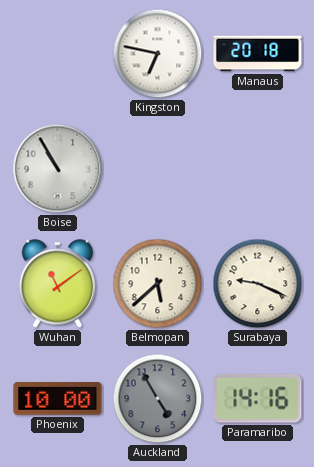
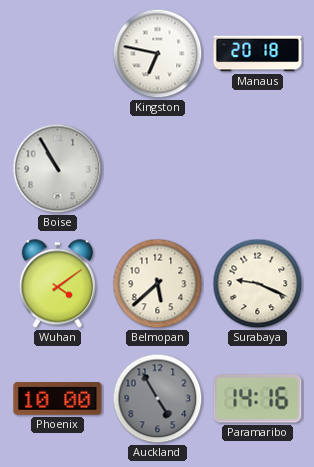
Wuhan: 11:09 -> 4:09
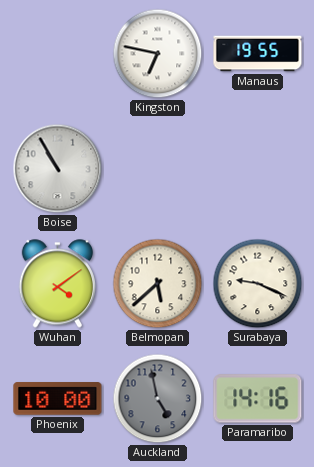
Manaus: 20:18 -> 19:55
Auckland: 4:55 -> 4:58
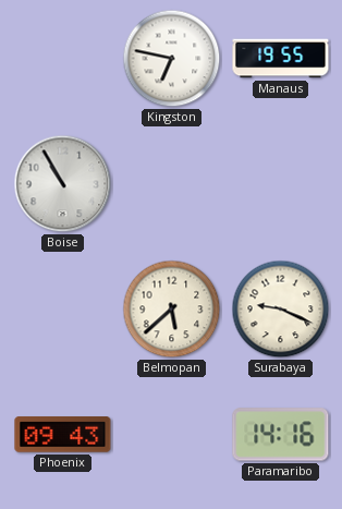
Wuhan: 4:09 -> none
Phoenix: 10:00 -> 09:43
Auckland: 4:58 -> none
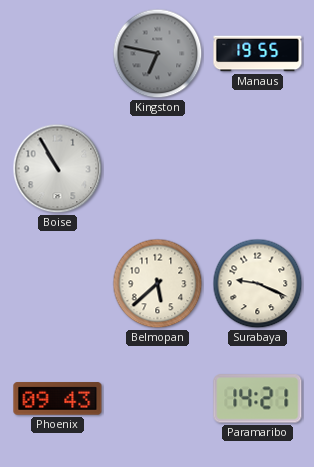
Kingston dial: white -> grey
Paramaribo: 14:16 -> 14:21
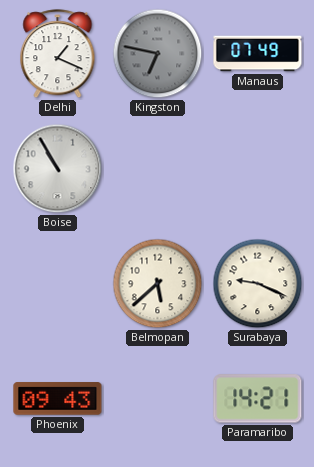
Delhi: none -> 1:19
Manaus: 19:55 -> 07:49
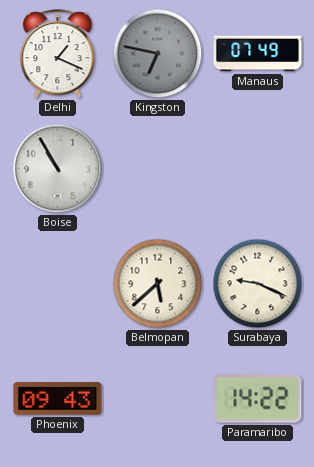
Paramaribo: 14:21 -> 14:22
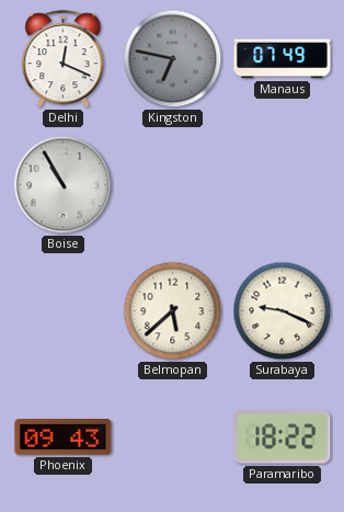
Delhi: 1:19 -> 12:19
Paramaribo: 14:22 -> 18:22
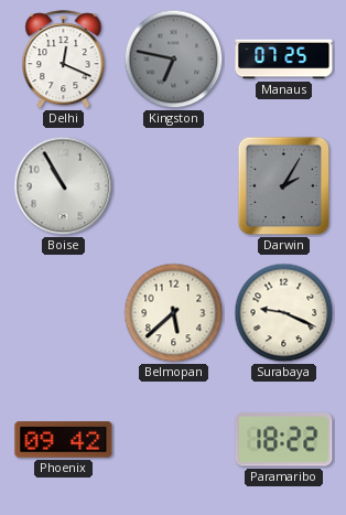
Manaus: 07:49 -> 07:25
Darwin: none -> 2:05
Phoenix: 09:43 -> 09:42
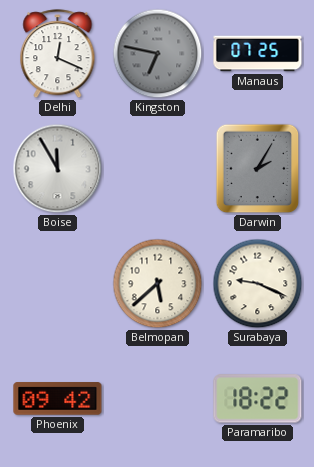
Boise: 10:55 -> 11:55
